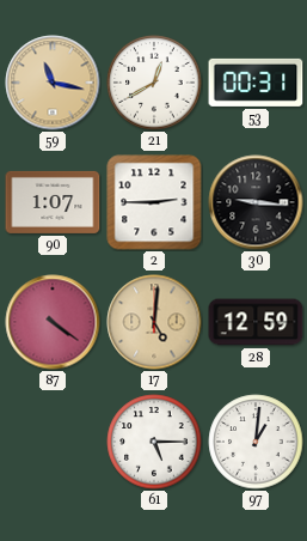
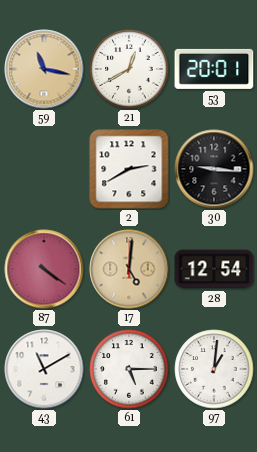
53: 00:31 -> 20:01
90: 1:07 -> none
2: 2:45 -> 2:40
28: 12:59 -> 12:54
43: none -> 11:10
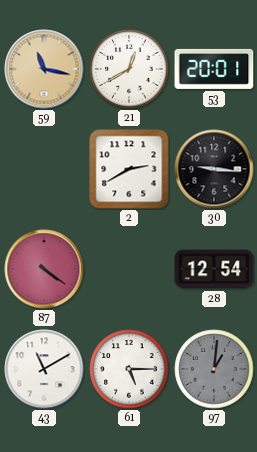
17: 5:01 -> none
97 dial: white -> grey
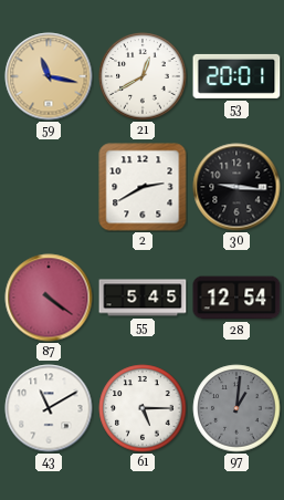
55: none -> 5:45
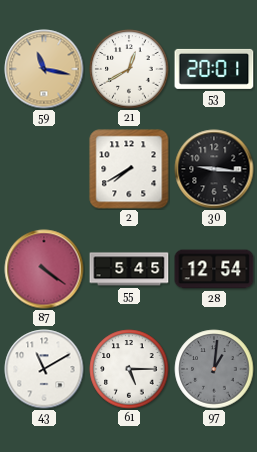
2: 2:40 -> 7:40
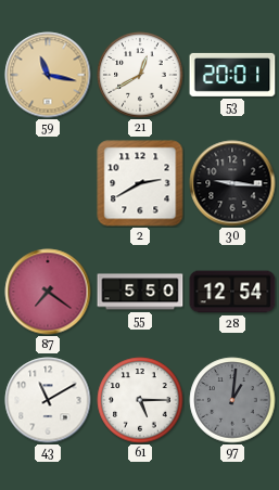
2: 7:40 -> 2:40
87: 4:21 -> 7:21
55: 5:45 -> 5:50
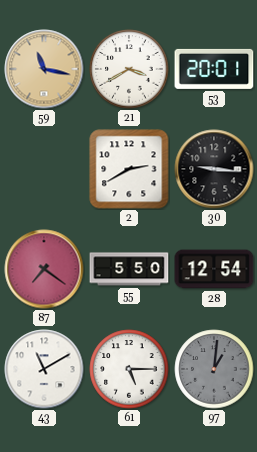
21: 12:40 -> 3:40
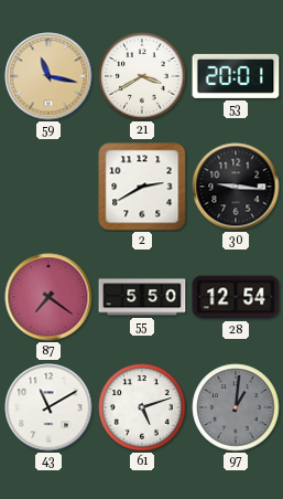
61: 5:15 -> 5:12
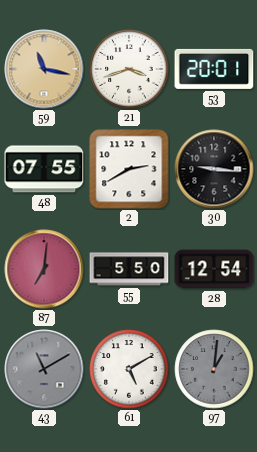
21: 3:40 -> 3:42
48: none -> 07:55
87: 7:21 -> 7:01
43 dial: white -> grey
61: 5:12 -> 5:10
